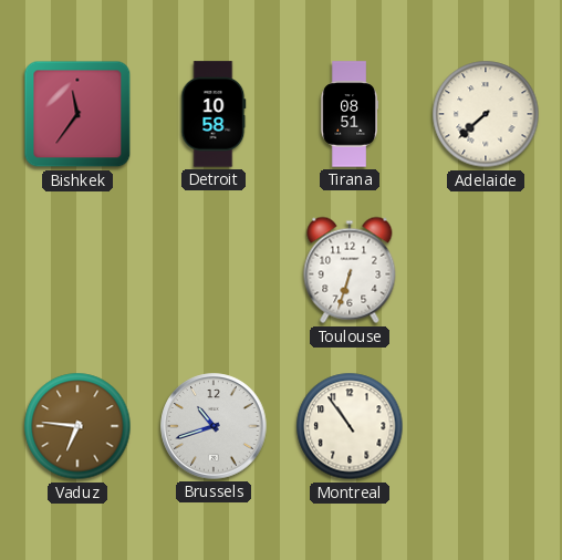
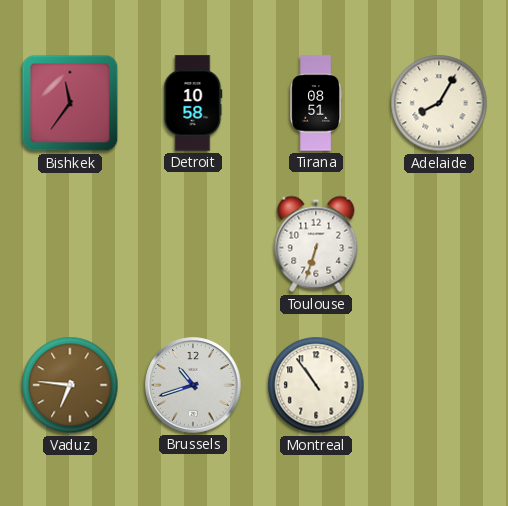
Adelaide: 7:38 -> 8:05
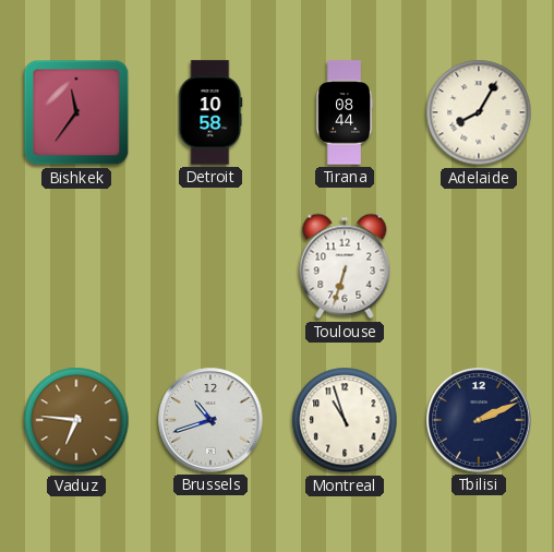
Tirana: 08:51 -> 08:44
Montreal: 10:54 -> 10:57
Tbilisi: none -> 2:11
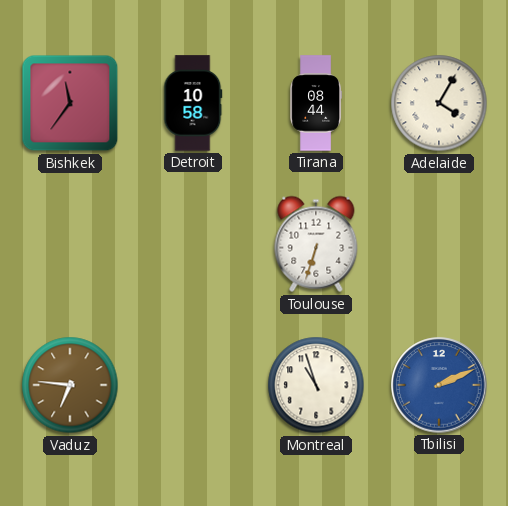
Adelaide: 8:05 -> 4:05
Brussels: 10:42 -> none
Tbilisi dial: navy -> blue
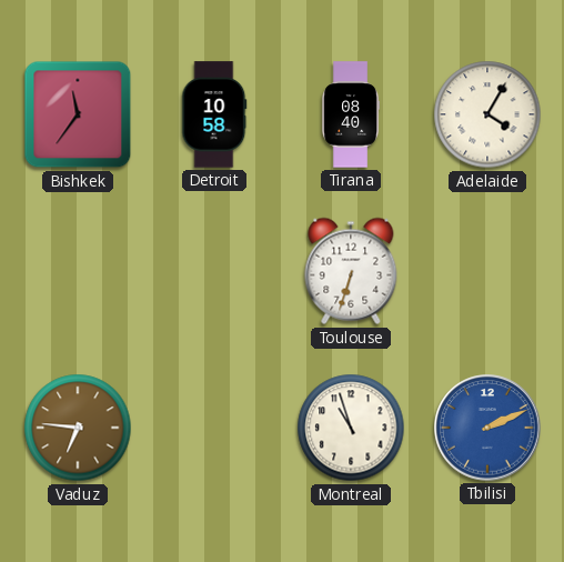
Tirana: 08:44 -> 08:40
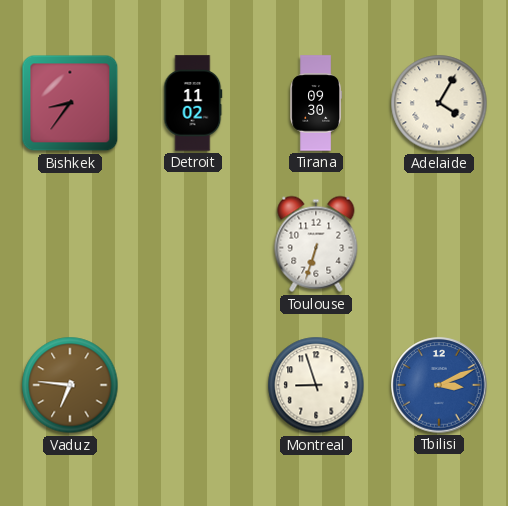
Bishkek: 11:36 -> 8:36
Detroit: 10:58 -> 11:02
Tirana: 08:40 -> 09:30
Montreal: 10:57 -> 8:57
Tbilisi: 2:11 -> 3:11
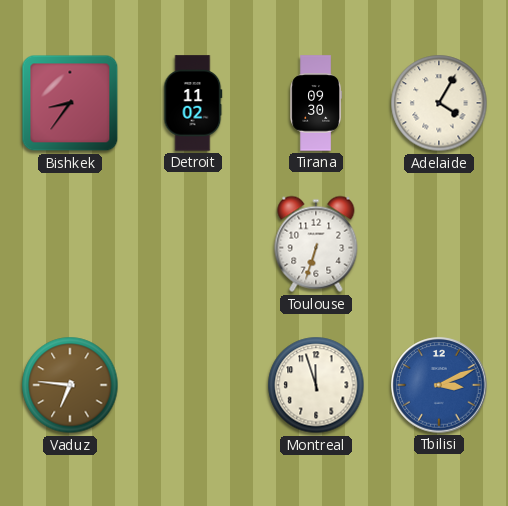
Montreal: 8:57 -> 11:57
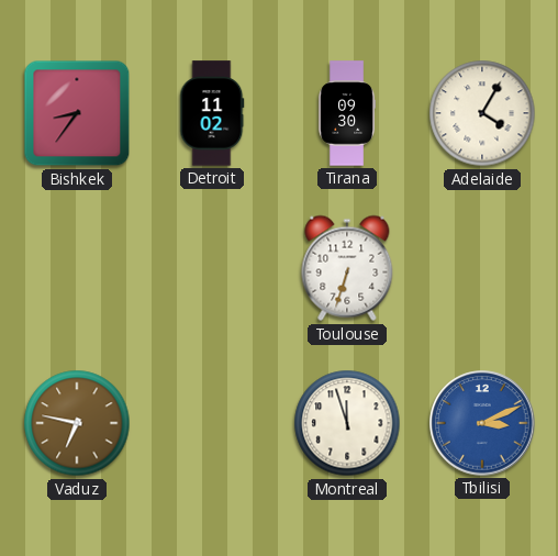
Vaduz: 6:46 -> 6:47
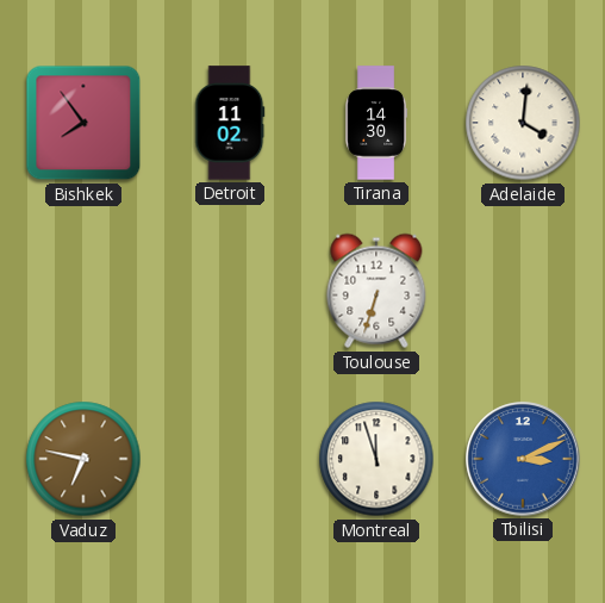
Bishkek: 8:36 -> 7:54
Tirana: 09:30 -> 14:30
Adelaide: 4:05 -> 4:01
